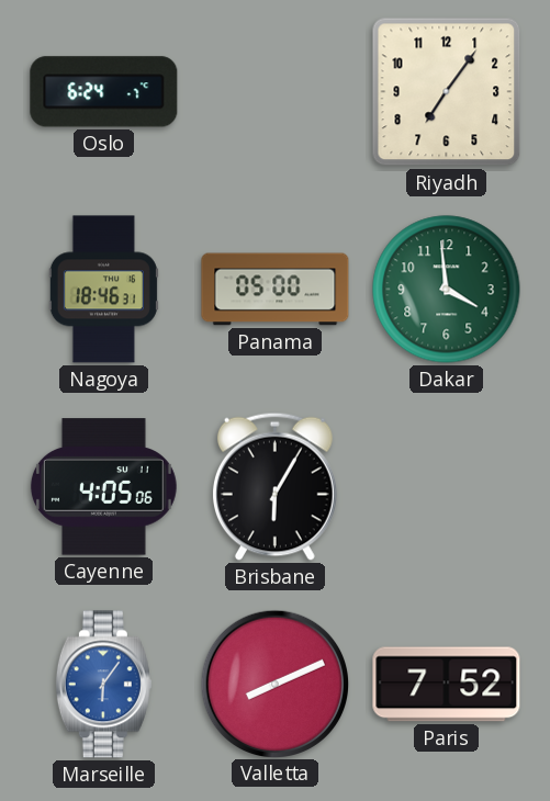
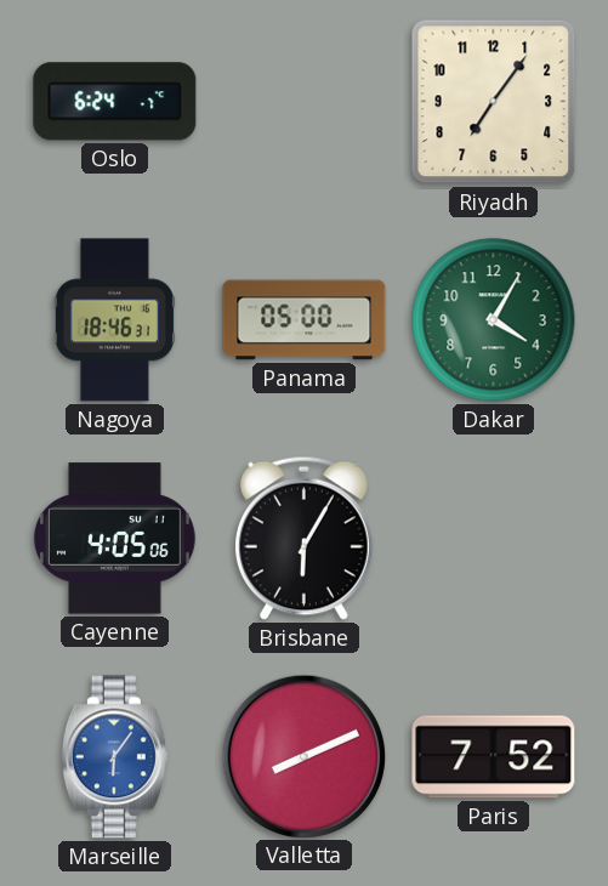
Dakar: 3:59 -> 4:05
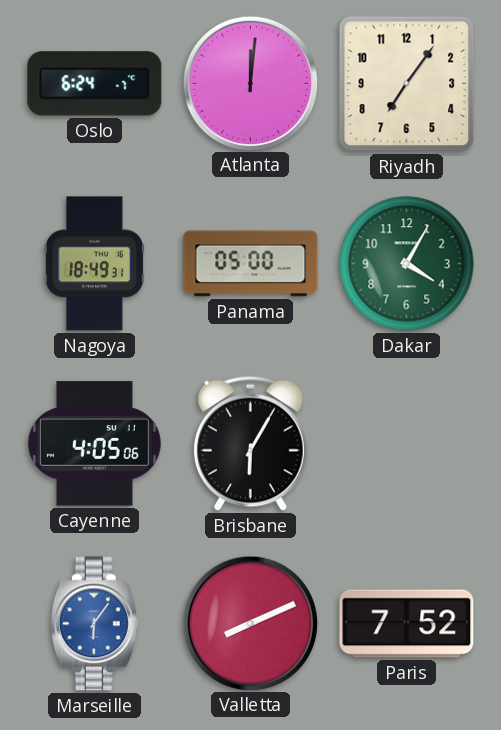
Atlanta: none -> 12:01
Nagoya: 18:46 -> 18:49
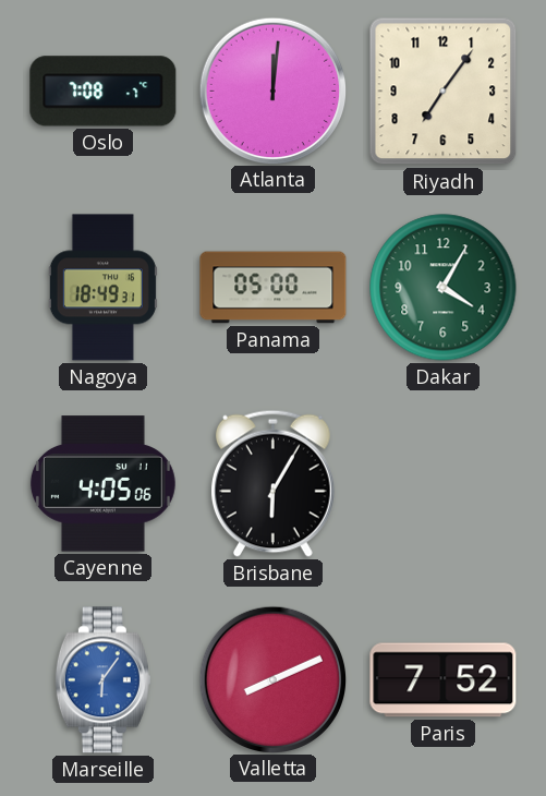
Oslo: 6:24 -> 7:08
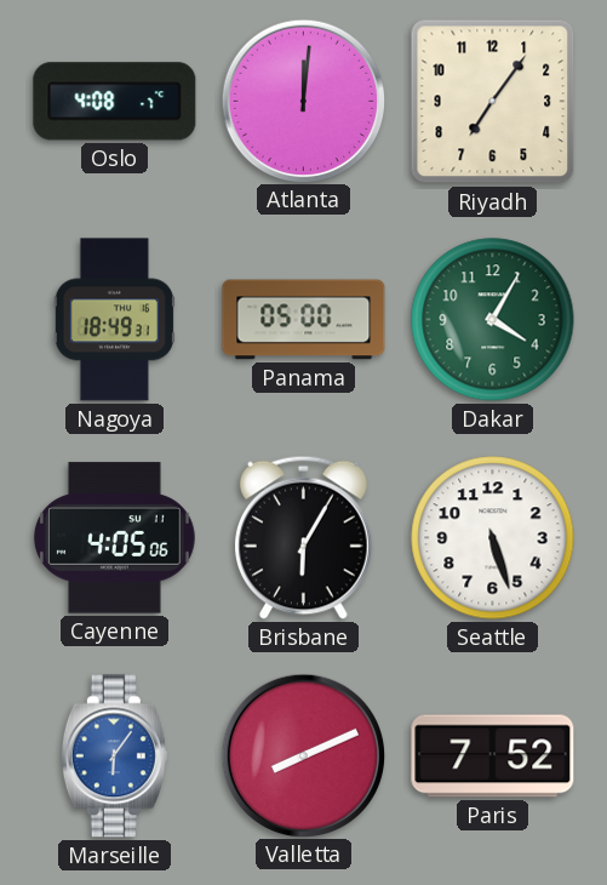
Oslo: 7:08 -> 4:08
Seattle: none -> 5:27
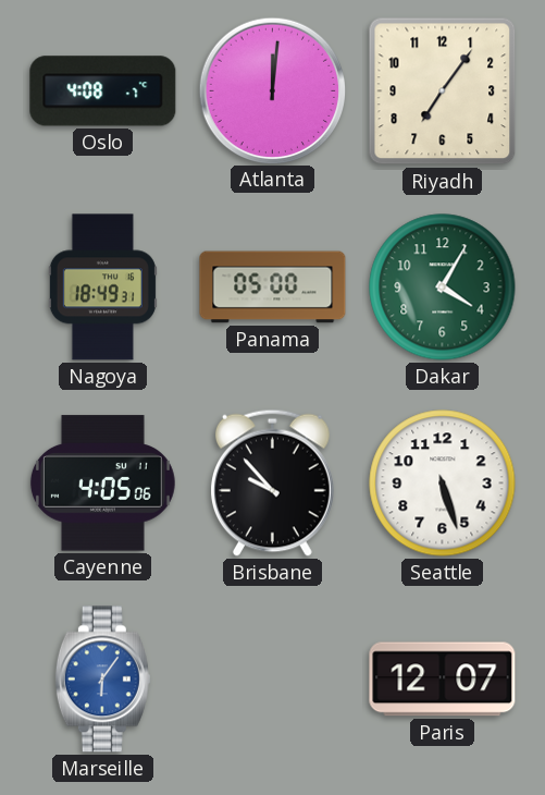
Brisbane: 6:05 -> 9:53
Valletta: 8:11 -> none
Paris: 7:52 -> 12:07
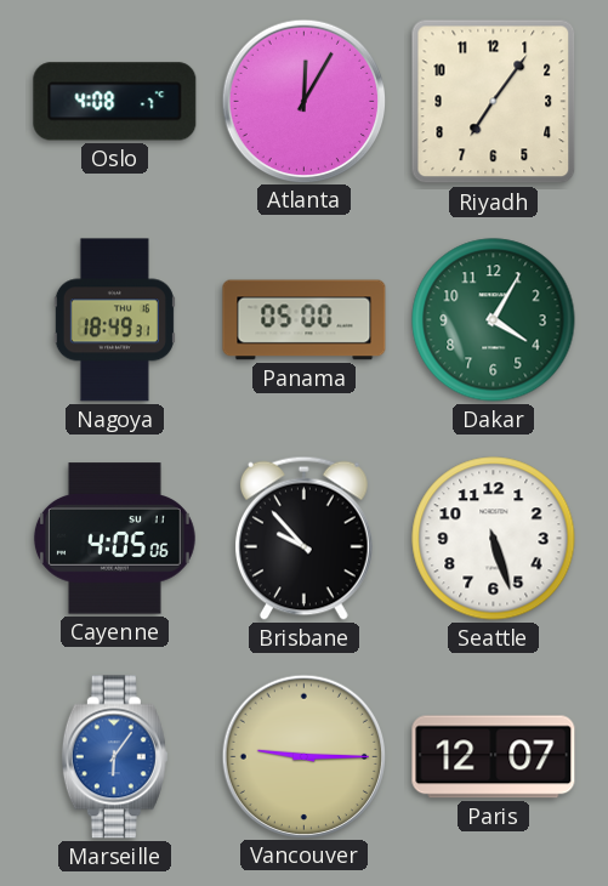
Atlanta: 12:01 -> 12:05
Vancouver: none -> 9:15
